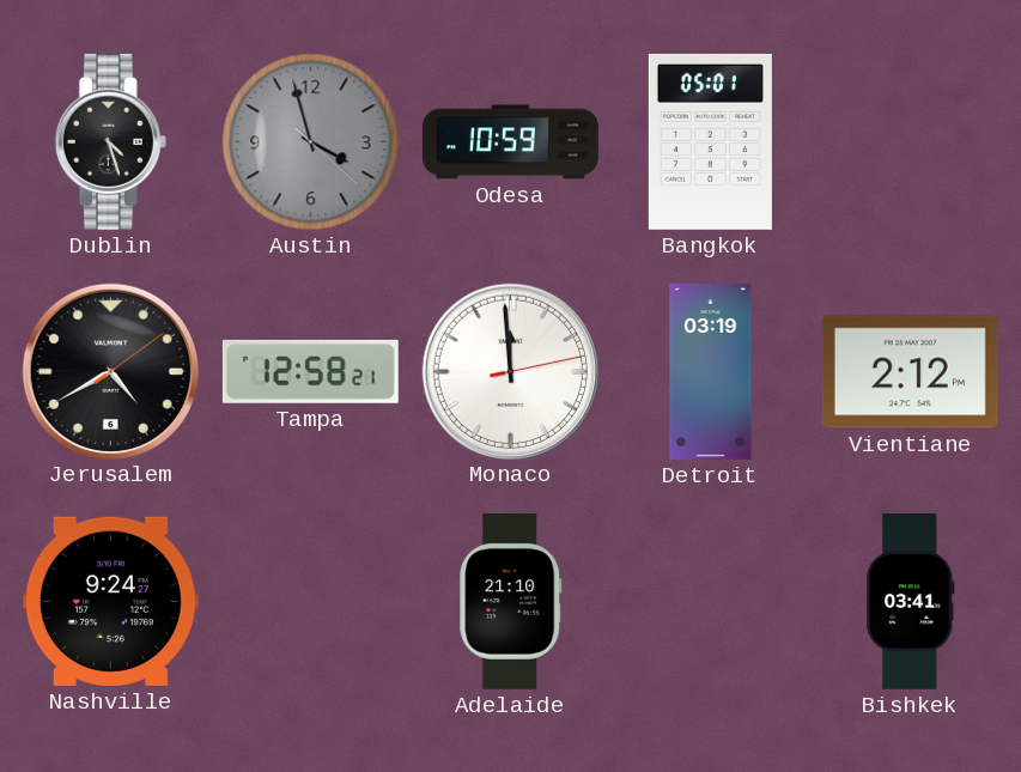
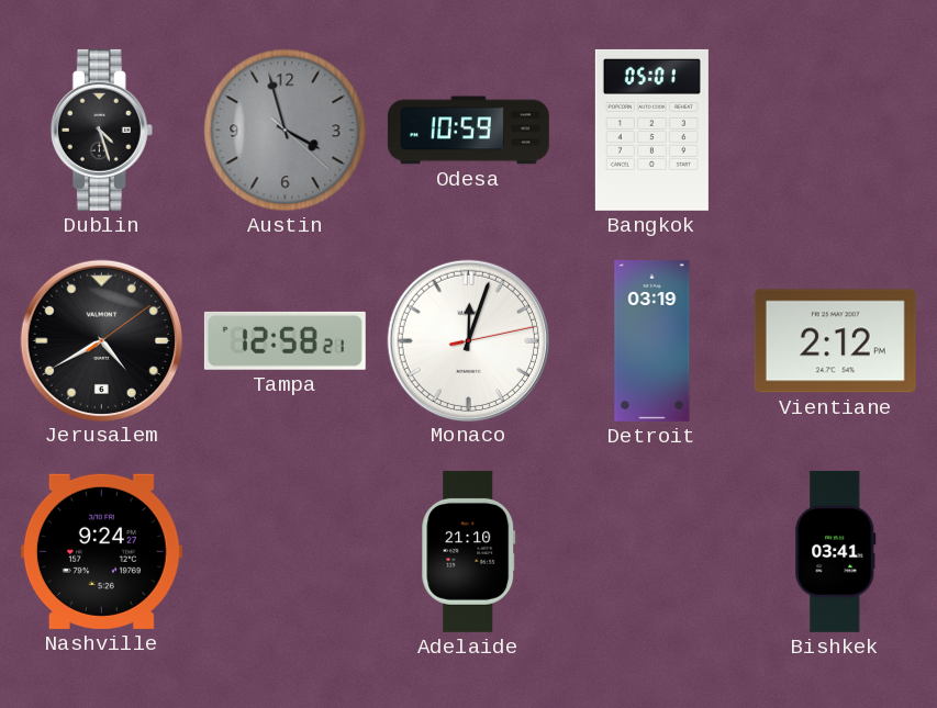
Monaco: 11:59 -> 12:03
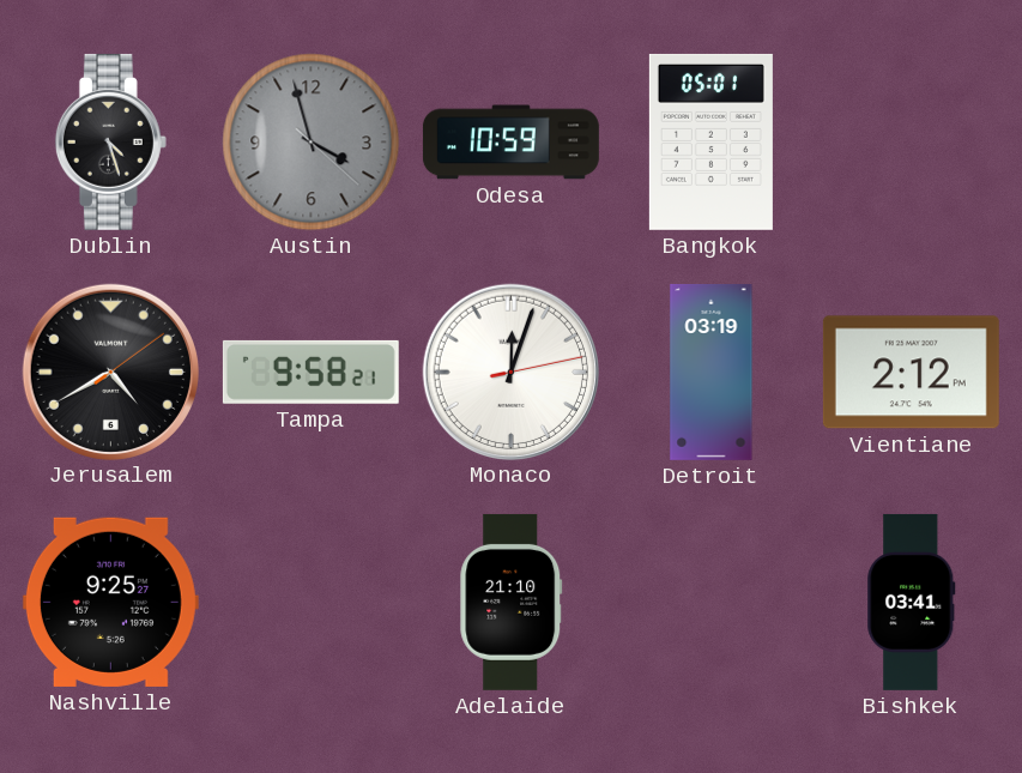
Tampa: 12:58 -> 9:58
Nashville: 9:24 -> 9:25
